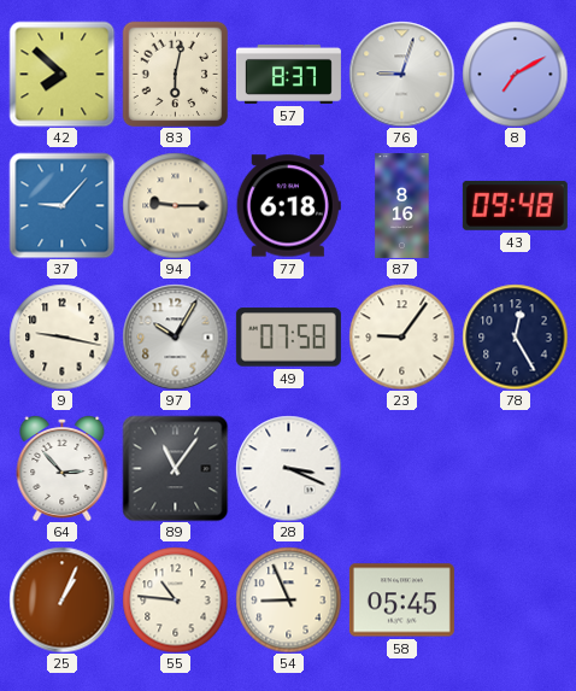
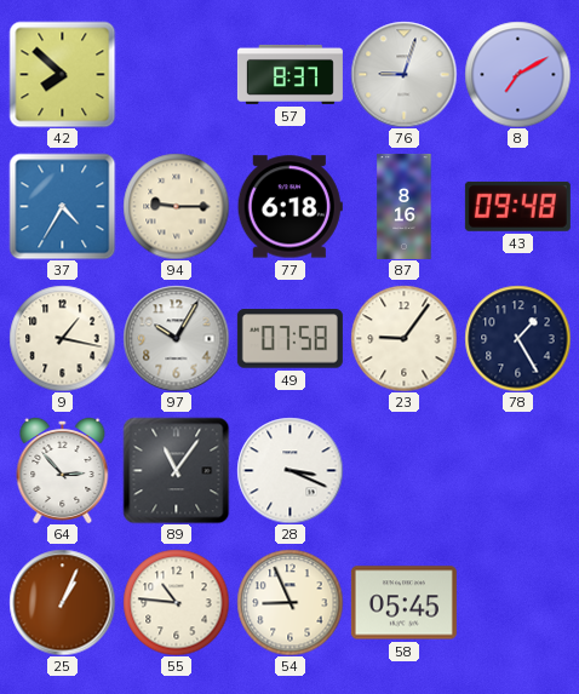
83: 6:02 -> none
37: 9:07 -> 4:35
9: 9:17 -> 1:17
78: 12:25 -> 1:25
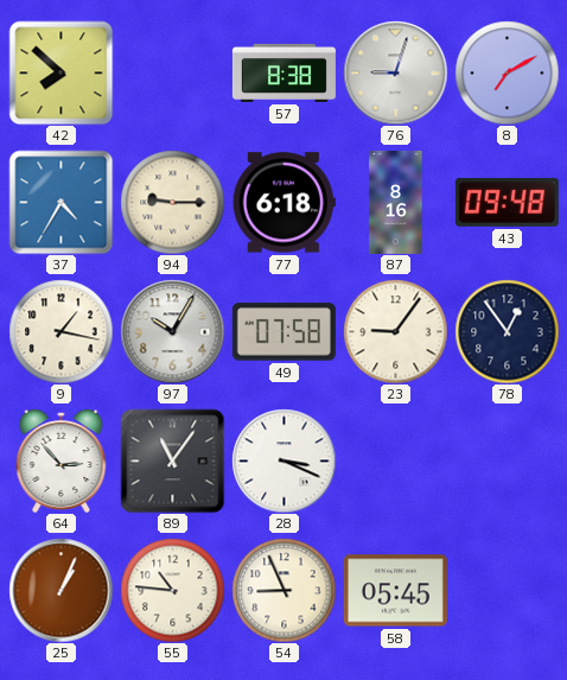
57: 8:37 -> 8:38
78: 1:25 -> 12:54
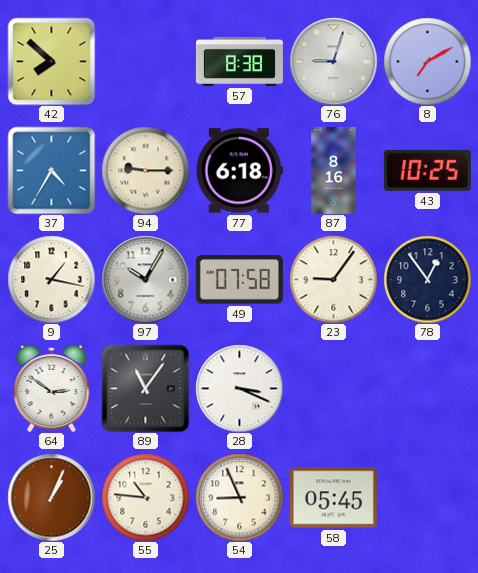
43: 09:48 -> 10:25
64: 2:53 -> 2:51
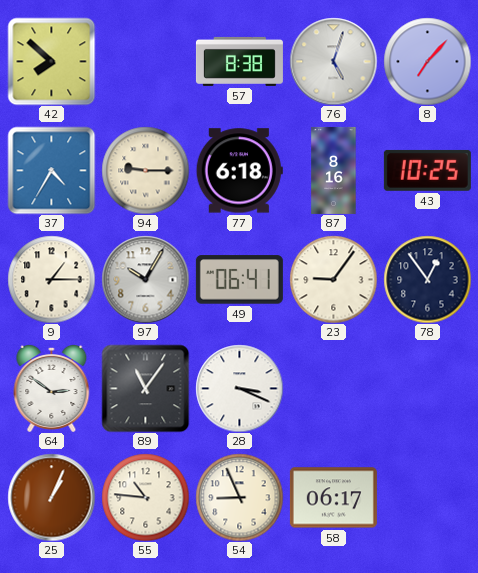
76: 9:03 -> 5:03
8: 7:10 -> 7:07
9: 1:17 -> 1:15
49: 07:58 -> 06:41
58: 05:45 -> 06:17
